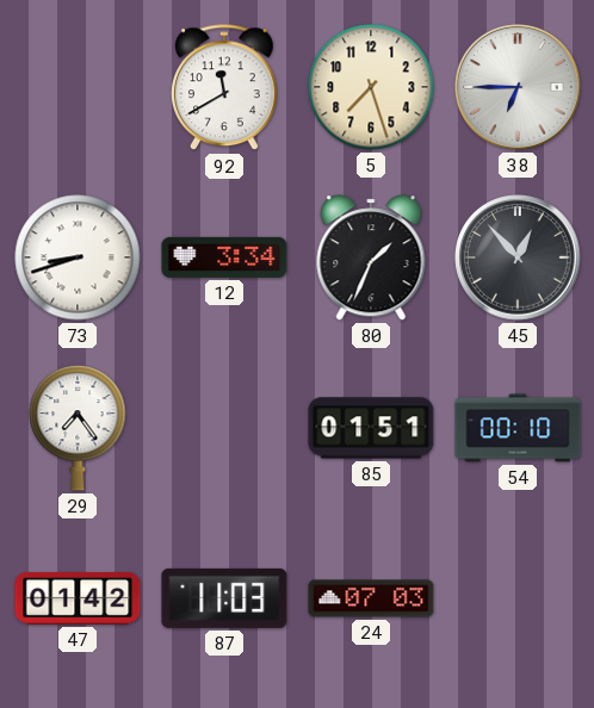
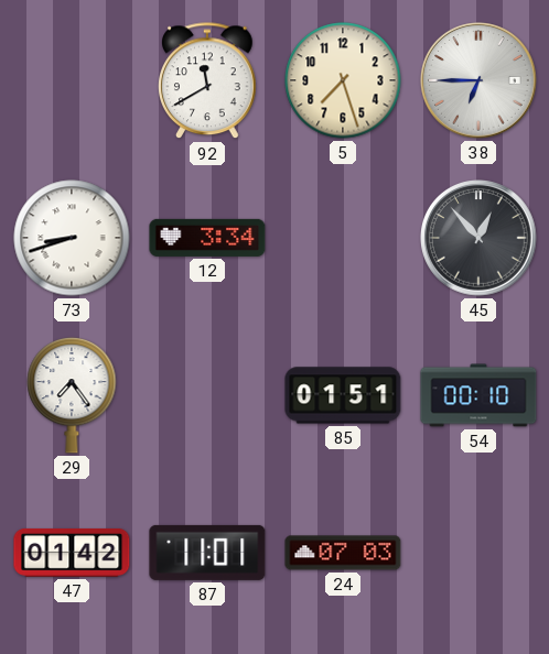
80: 1:34 -> none
87: 11:03 -> 11:01
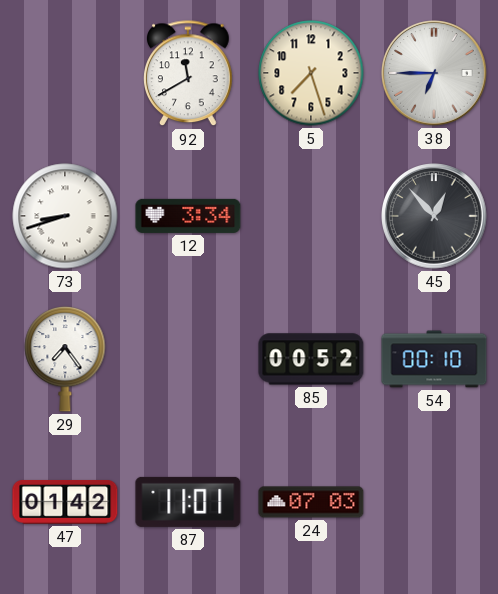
85: 01:51 -> 00:52
